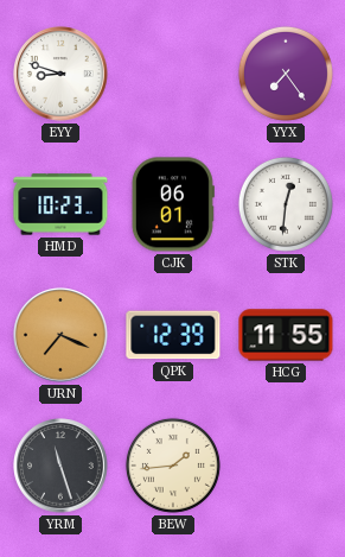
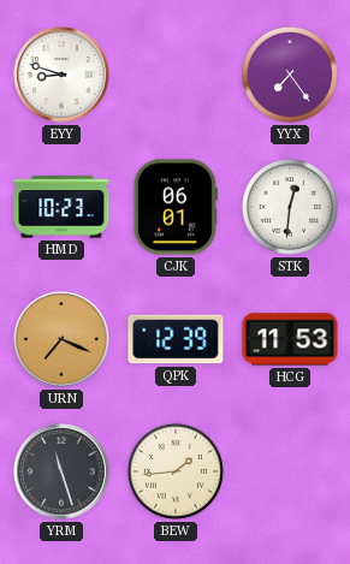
HCG: 11:55 -> 11:53
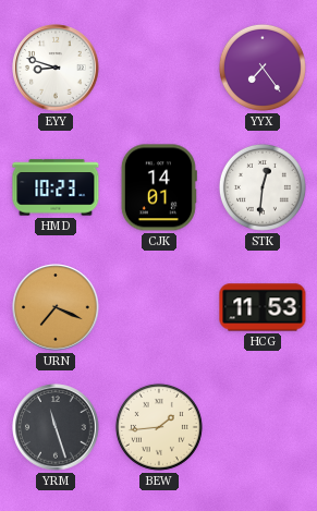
CJK: 06:01 -> 14:01
QPK: 12:39 -> none
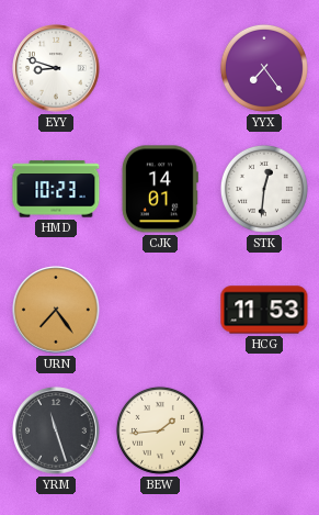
URN: 7:19 -> 7:24
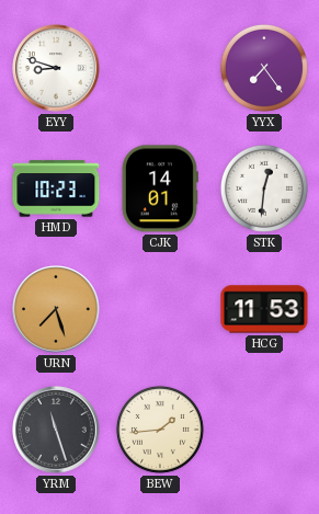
URN: 7:24 -> 7:27
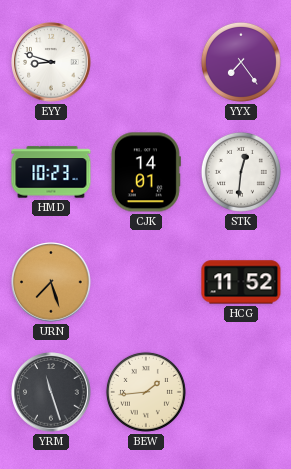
HCG: 11:53 -> 11:52
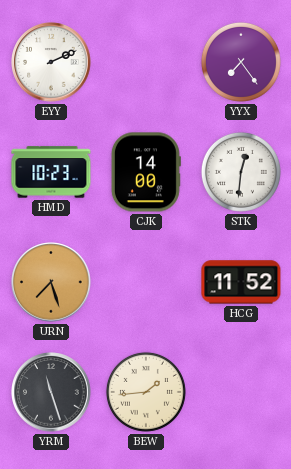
EYY: 8:48 -> 2:11
CJK: 14:01 -> 14:00
